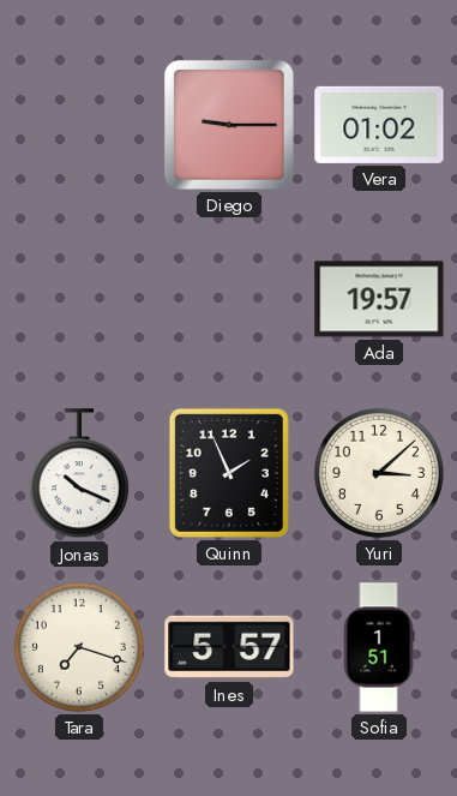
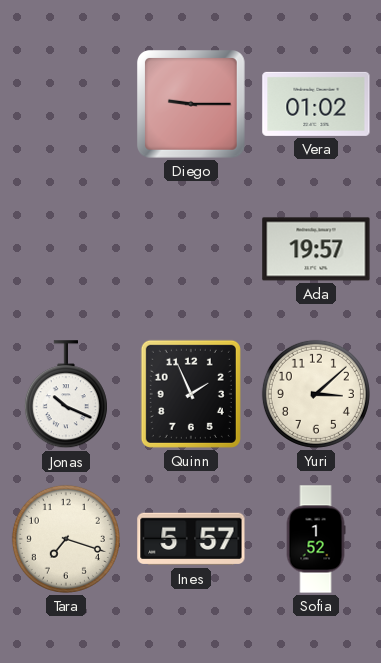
Sofia: 1:51 -> 1:52
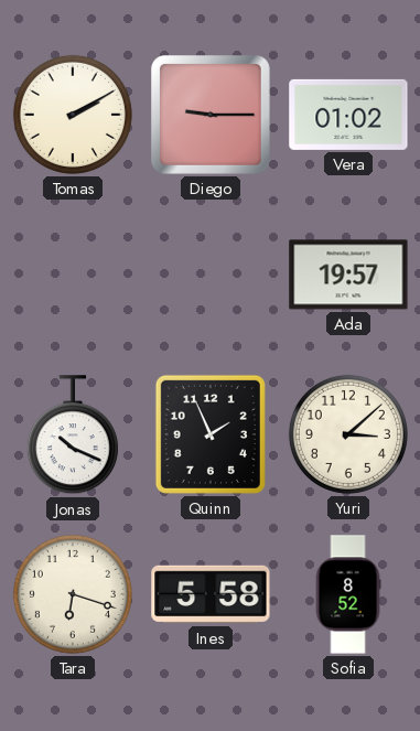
Tomas: none -> 2:10
Tara: 7:18 -> 6:18
Ines: 5:57 -> 5:58
Sofia: 1:52 -> 8:52
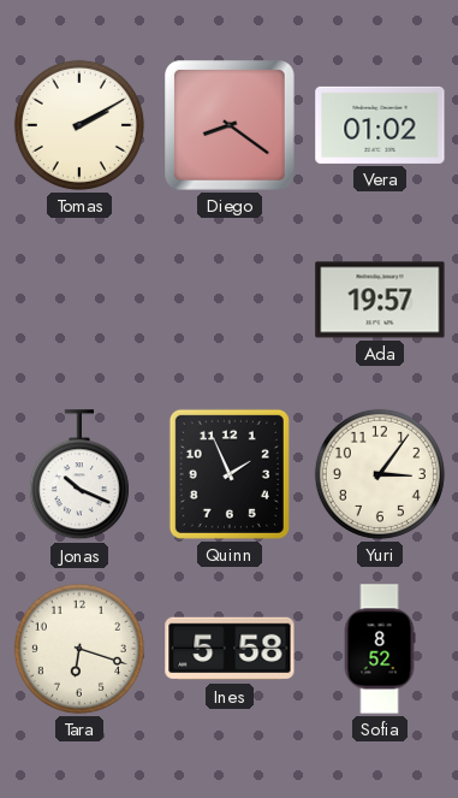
Diego: 9:15 -> 8:21
Yuri: 3:08 -> 3:06
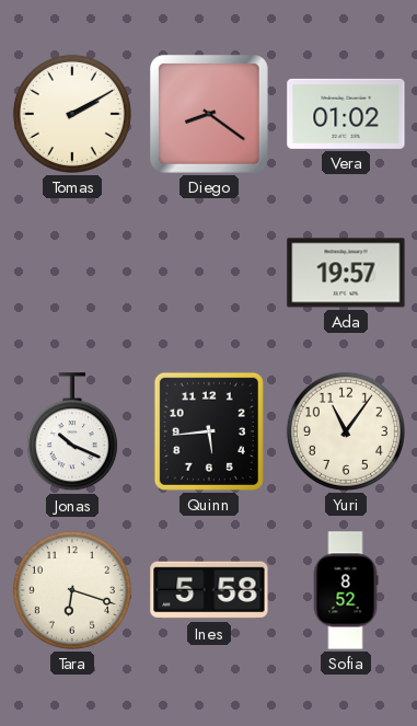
Quinn: 1:56 -> 5:44
Yuri: 3:06 -> 11:06
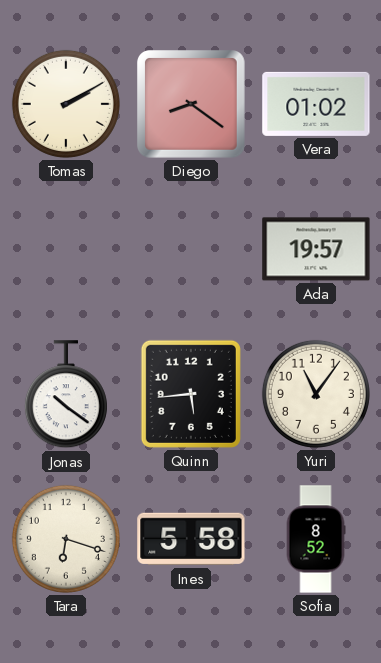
Jonas: 10:19 -> 10:21
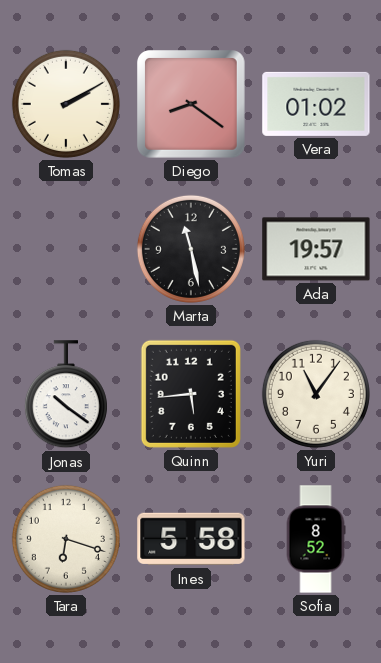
Marta: none -> 11:28
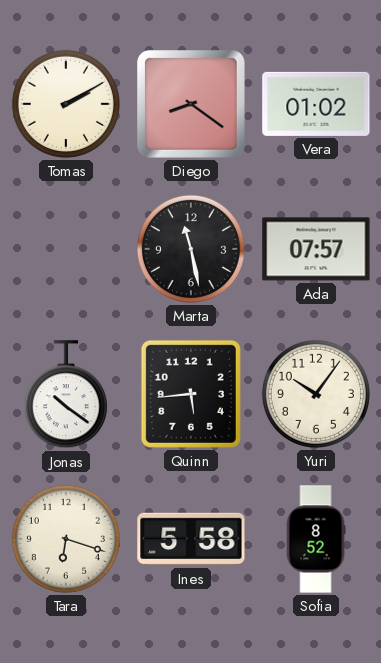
Ada: 19:57 -> 07:57
Yuri: 11:06 -> 10:06
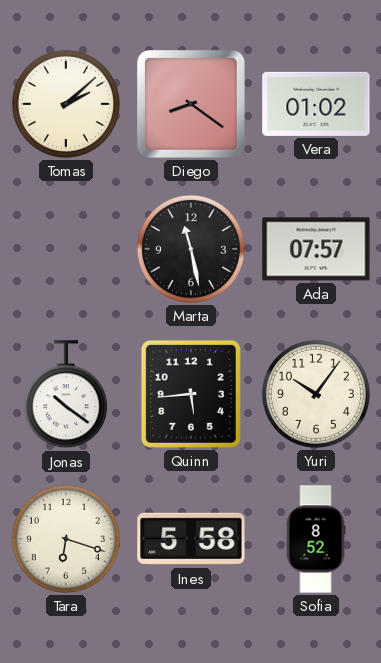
Tomas: 2:10 -> 2:08
